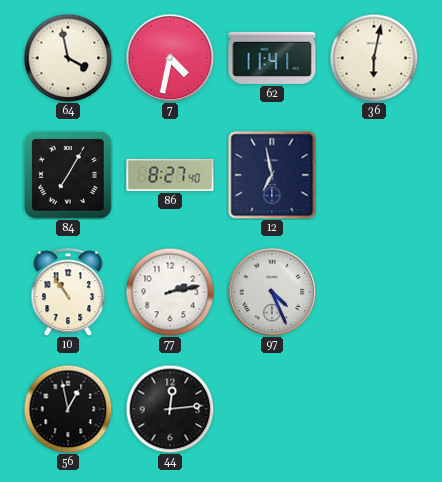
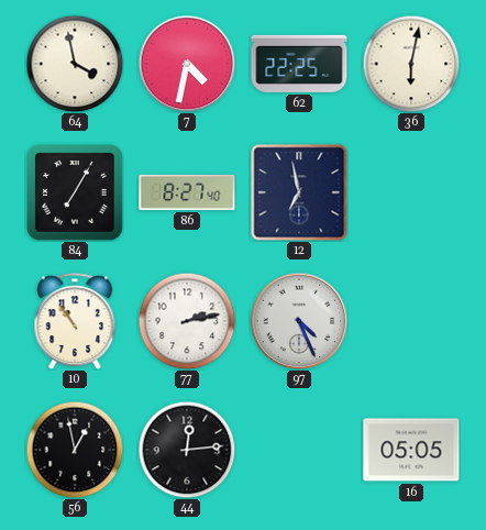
62: 11:41 -> 22:25
16: none -> 05:05
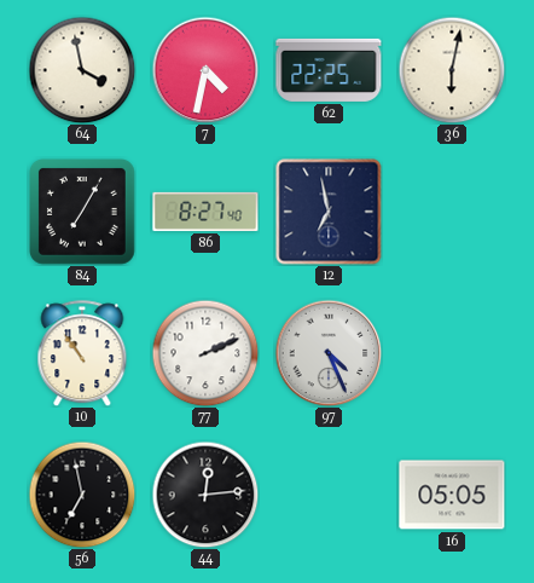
77: 2:13 -> 2:11
56: 12:58 -> 6:58
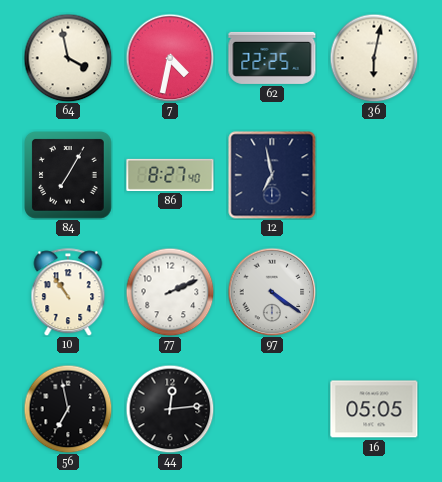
97: 4:26 -> 4:21
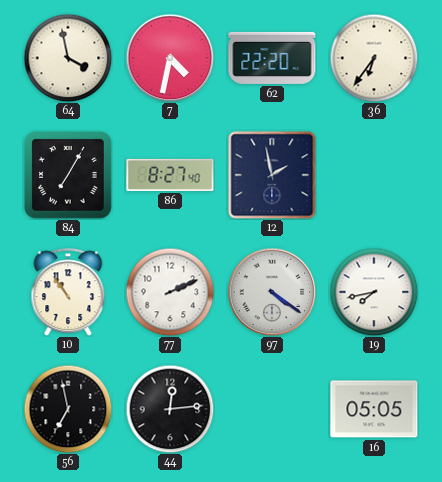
62: 22:25 -> 22:20
36: 6:02 -> 6:36
12: 6:58 -> 1:58
19: none -> 7:43
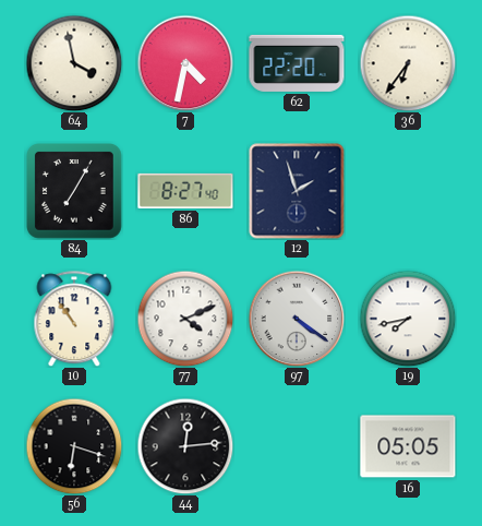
12: 1:58 -> 1:57
77: 2:11 -> 4:11
56: 6:58 -> 6:18
